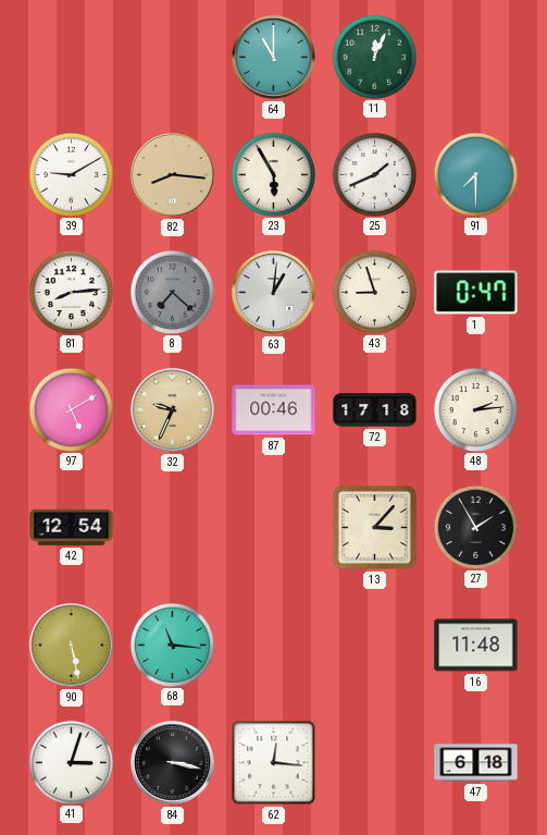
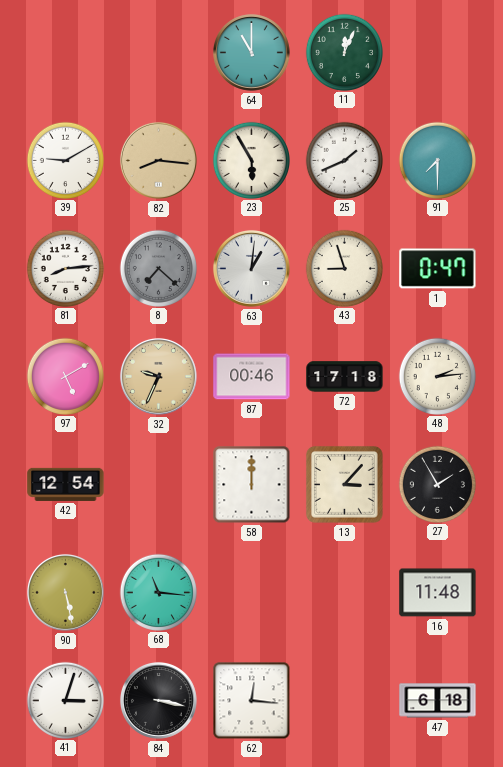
58: none -> 12:00
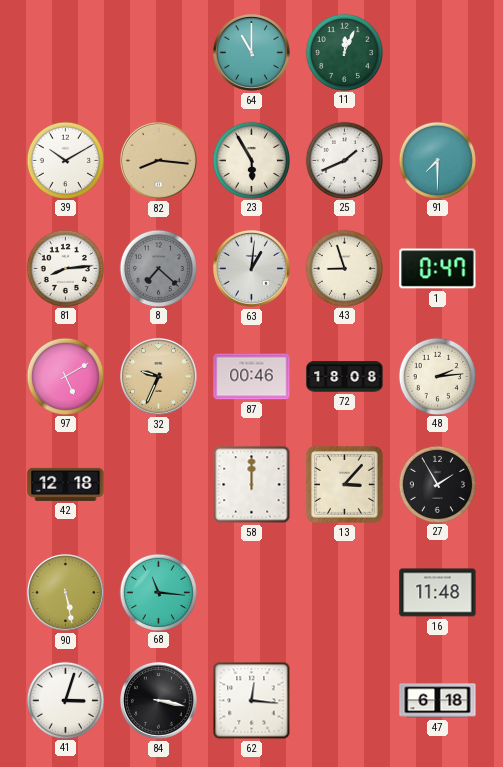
39: 9:10 -> 10:10
72: 17:18 -> 18:08
42: 12:54 -> 12:18
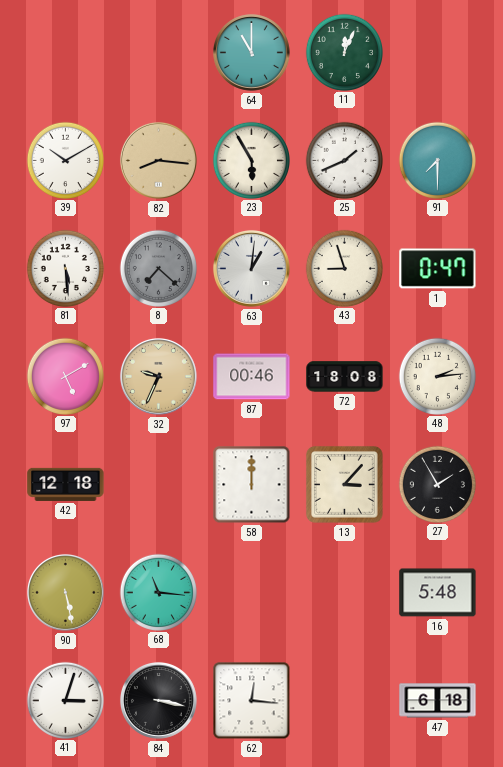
81: 8:14 -> 5:29
16: 11:48 -> 5:48
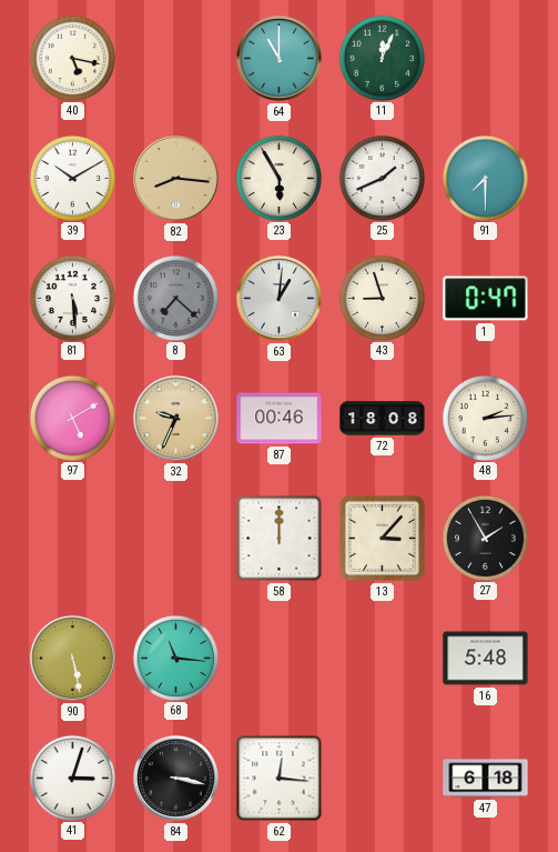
40: none -> 5:17
42: 12:18 -> none
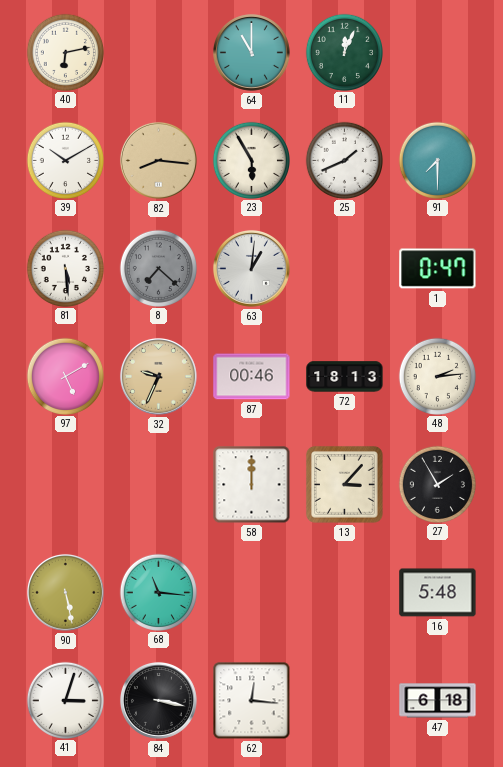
40: 5:17 -> 6:13
43: 8:57 -> none
72: 18:08 -> 18:13
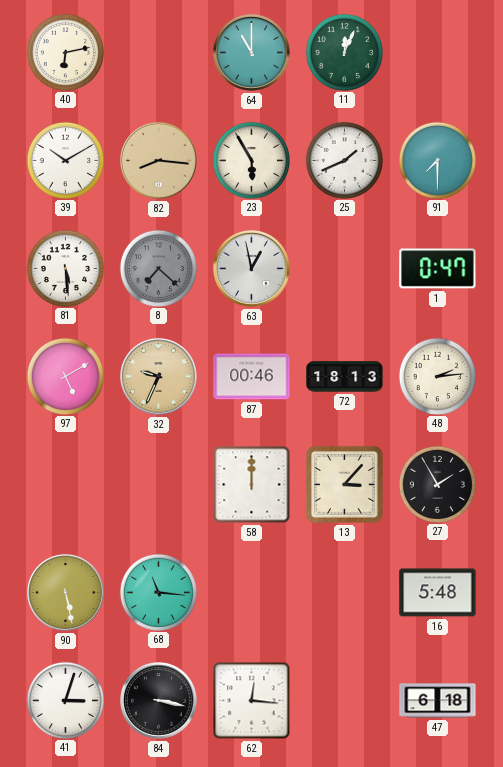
63: 1:01 -> 12:58
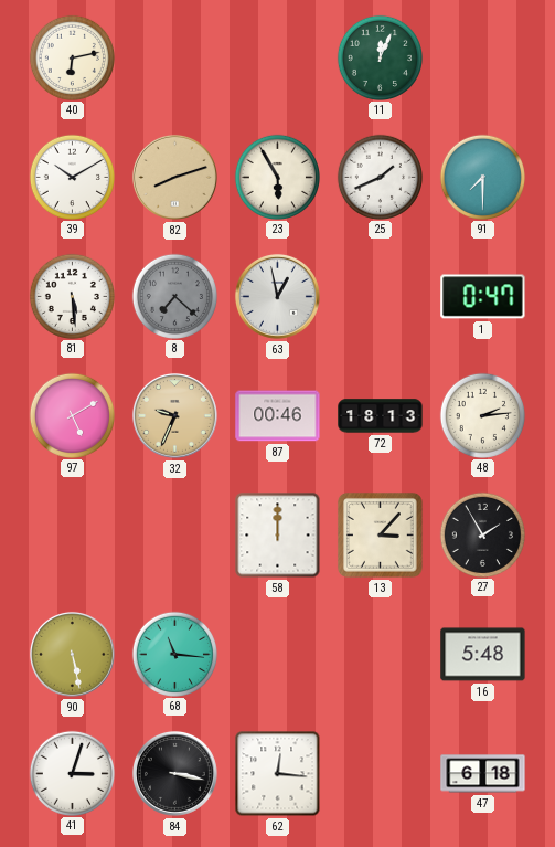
64: 11:00 -> none
82: 8:16 -> 8:12
